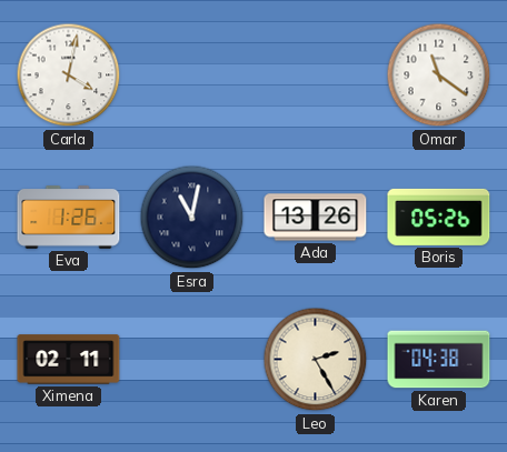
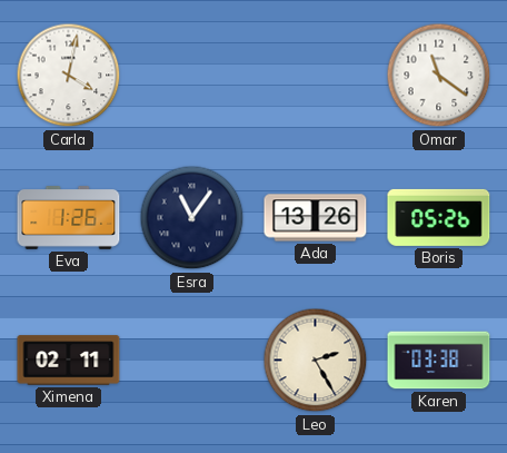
Esra: 11:02 -> 11:06
Karen: 04:38 -> 03:38
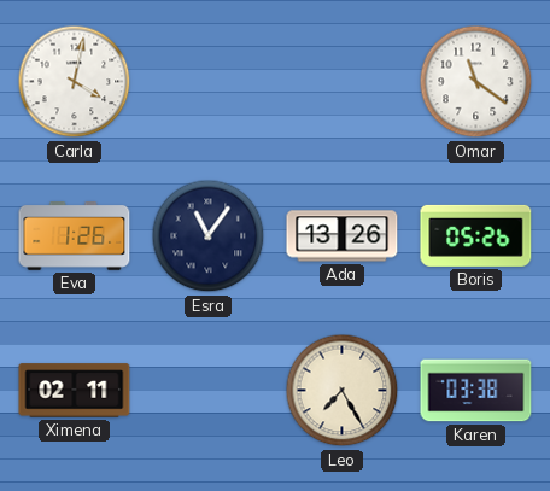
Leo: 2:25 -> 7:25
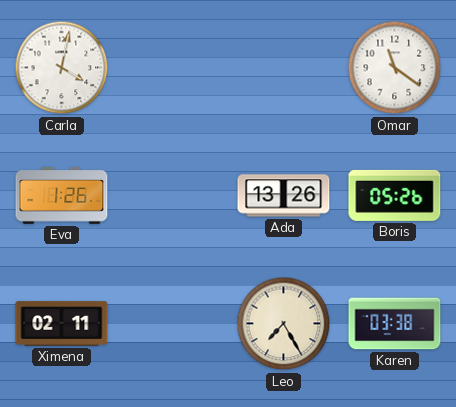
Esra: 11:06 -> none
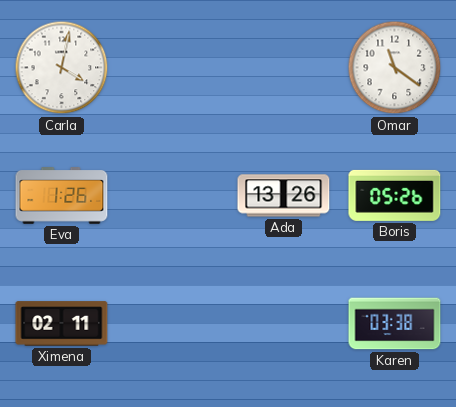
Leo: 7:25 -> none
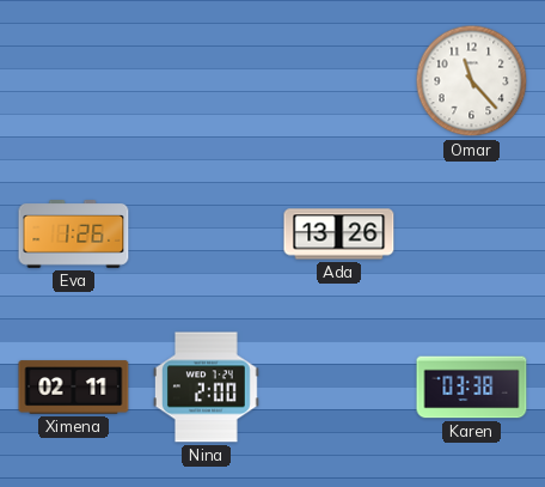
Carla: 4:02 -> none
Omar: 11:21 -> 11:23
Boris: 05:26 -> none
Nina: none -> 2:00
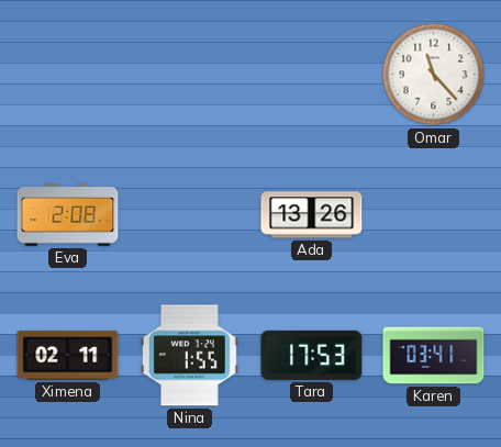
Eva: 1:26 -> 2:08
Nina: 2:00 -> 1:55
Tara: none -> 17:53
Karen: 03:38 -> 03:41
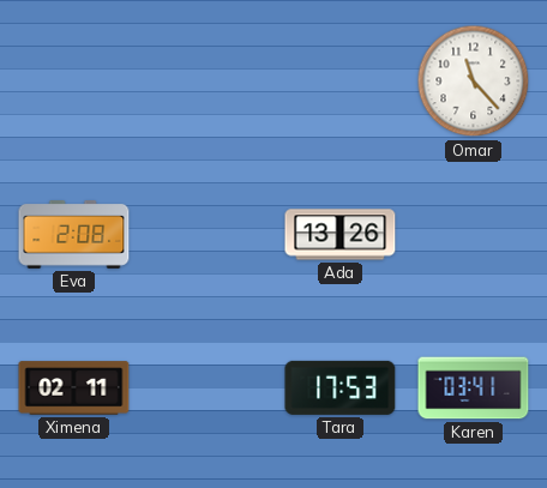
Nina: 1:55 -> none
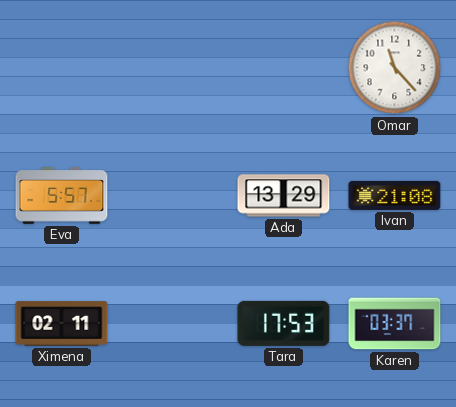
Eva: 2:08 -> 5:57
Ada: 13:26 -> 13:29
Ivan: none -> 21:08
Karen: 03:41 -> 03:37
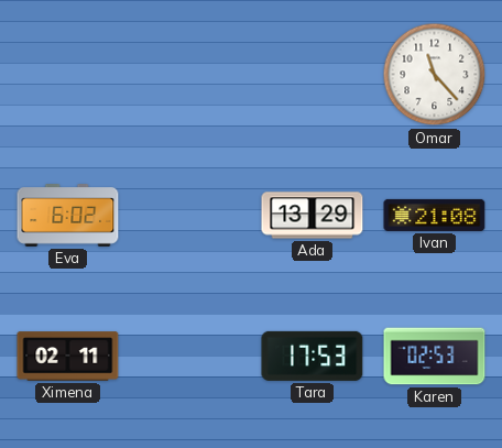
Eva: 5:57 -> 6:02
Karen: 03:37 -> 02:53
